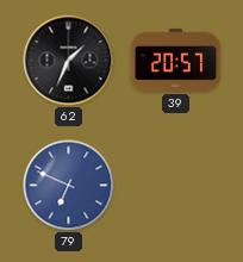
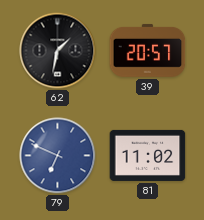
62: 1:34 -> 1:32
81: none -> 11:02
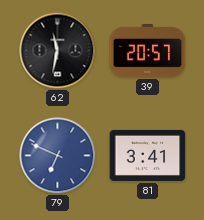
62: 1:32 -> 11:32
81: 11:02 -> 3:41
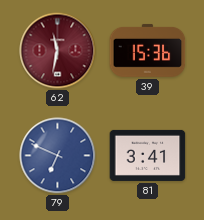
62 dial: black -> burgundy
39: 20:57 -> 15:36
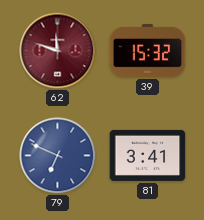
62: 11:32 -> 11:48
39: 15:36 -> 15:32
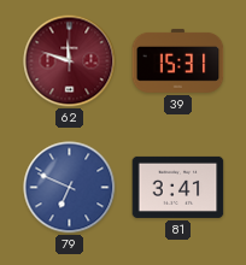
39: 15:32 -> 15:31
